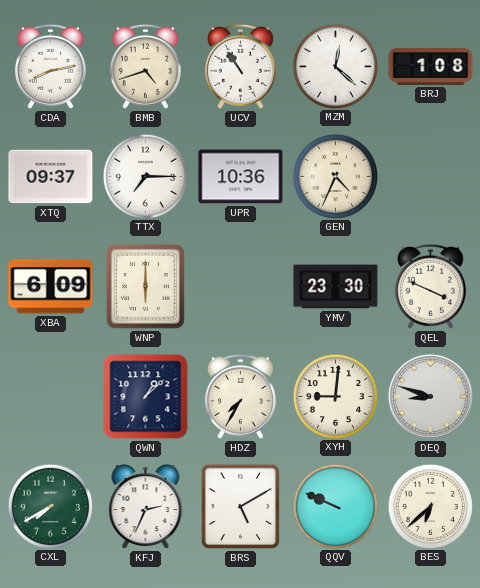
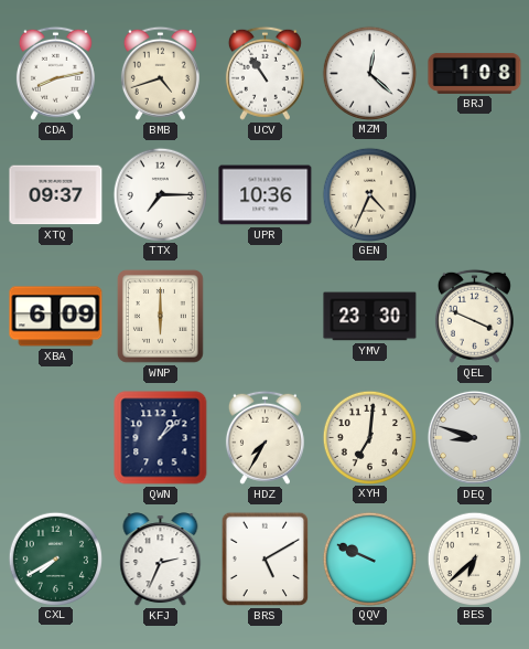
XYH: 9:01 -> 7:01
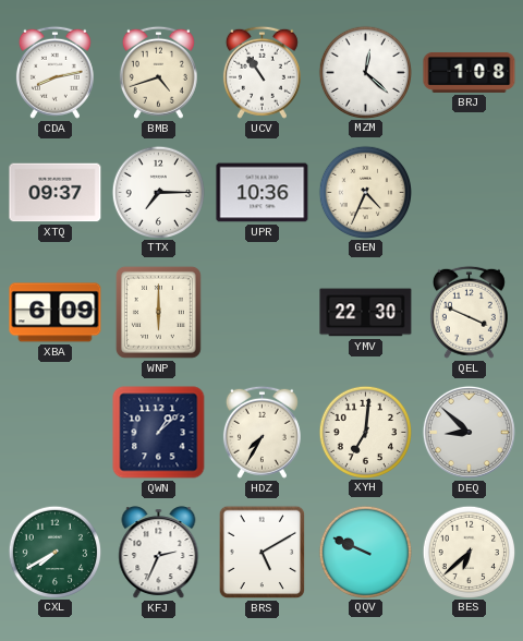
YMV: 23:30 -> 22:30
DEQ: 8:48 -> 8:52
